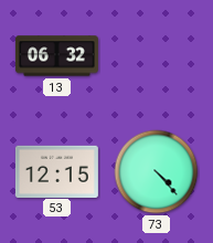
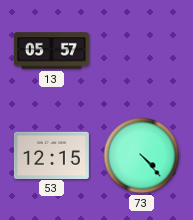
13: 06:32 -> 05:57
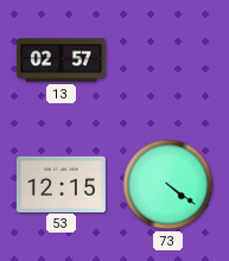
13: 05:57 -> 02:57
73: 4:23 -> 4:21
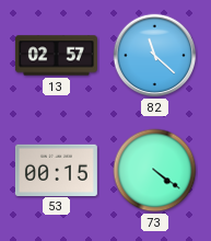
82: none -> 11:22
53: 12:15 -> 00:15
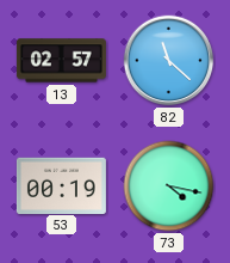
53: 00:15 -> 00:19
73: 4:21 -> 4:17
